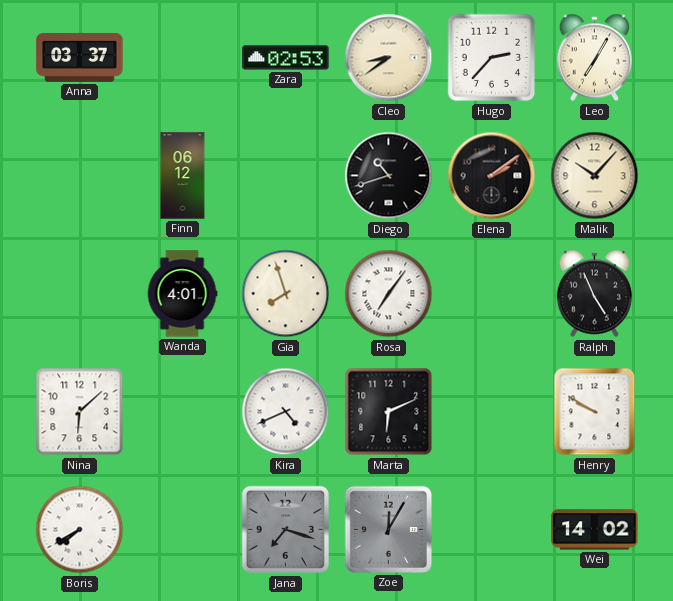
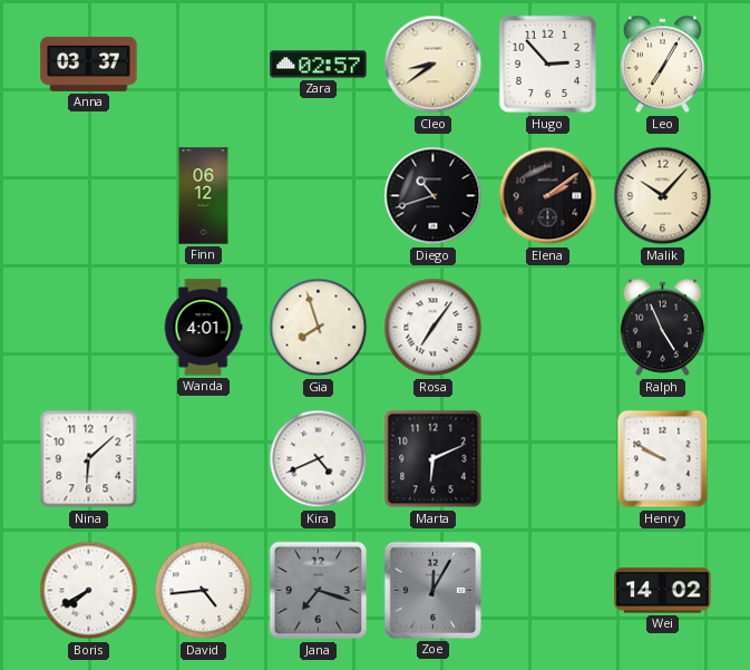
Zara: 02:53 -> 02:57
Hugo: 2:37 -> 2:53
David: none -> 4:44
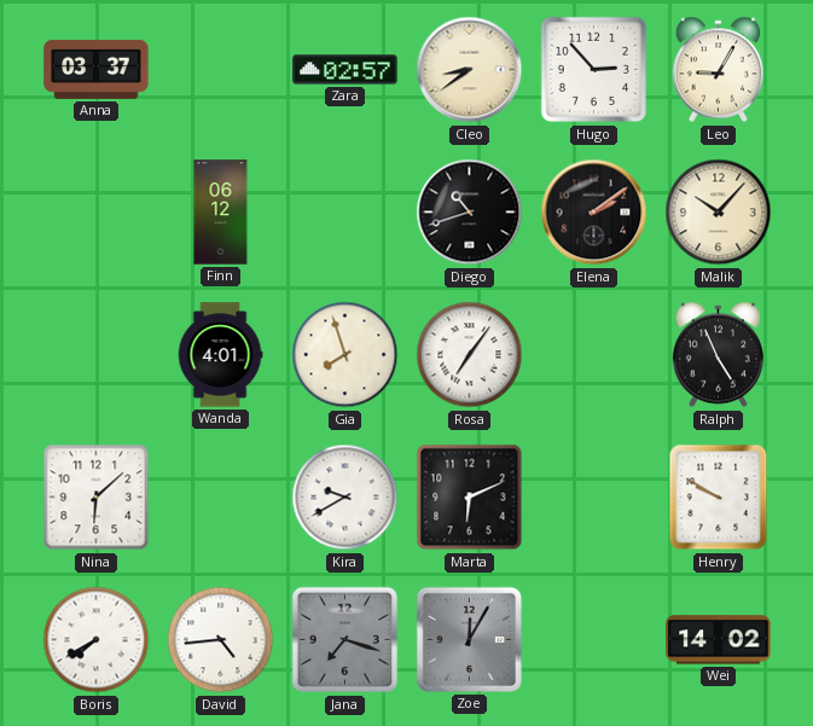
Leo: 7:05 -> 9:05
Kira: 4:41 -> 9:40
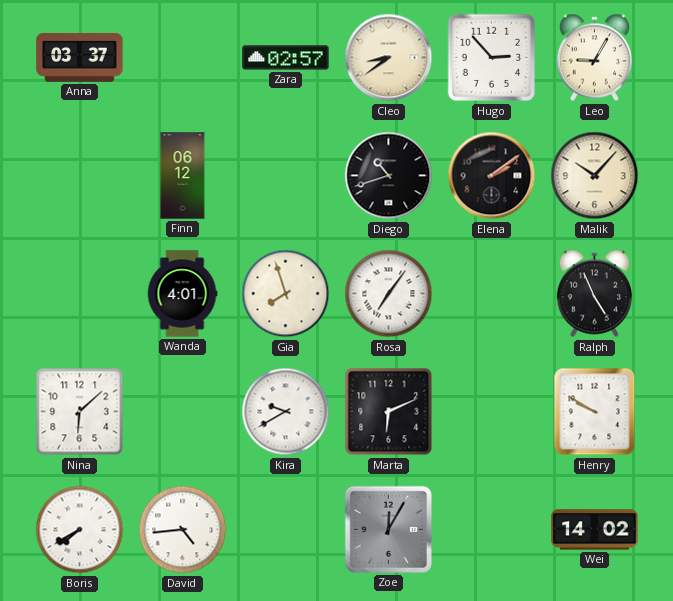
Jana: 7:18 -> none
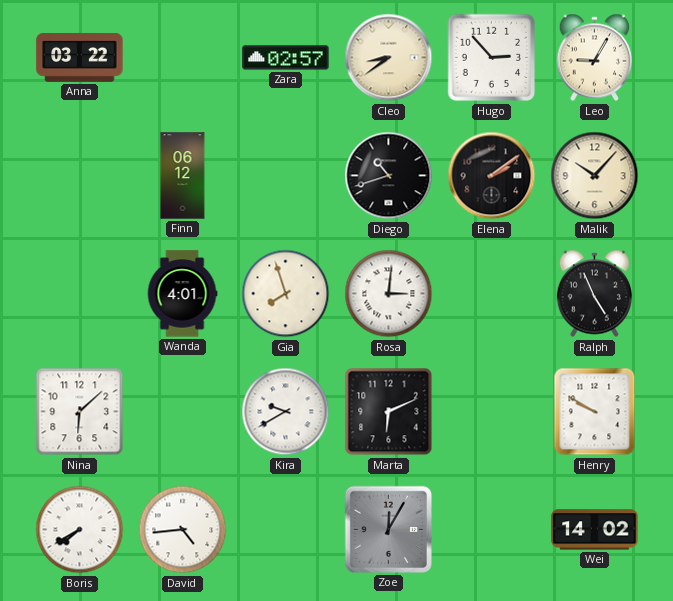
Anna: 03:37 -> 03:22
Rosa: 7:06 -> 3:01
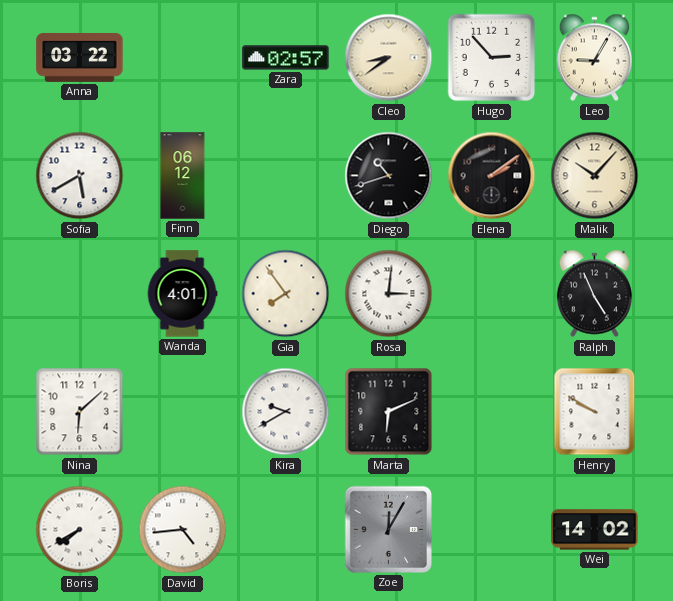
Sofia: none -> 5:40
Gia: 7:57 -> 7:54
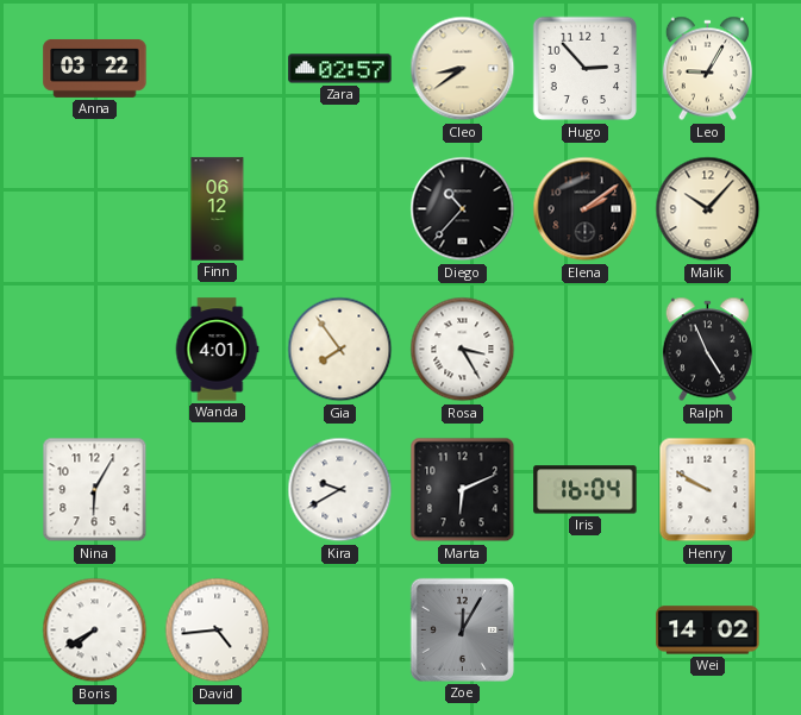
Sofia: 5:40 -> none
Diego: 10:42 -> 10:37
Rosa: 3:01 -> 3:25
Nina: 6:08 -> 6:05
Iris: none -> 16:04
